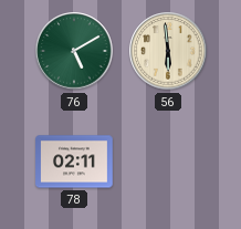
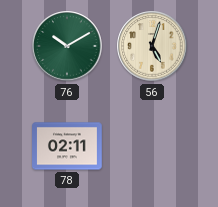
76: 5:10 -> 10:10
56: 5:59 -> 5:03
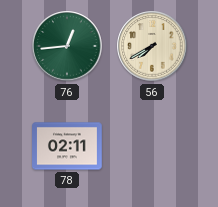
76: 10:10 -> 12:44
56: 5:03 -> 7:40
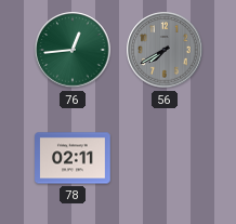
56 dial: cream -> grey
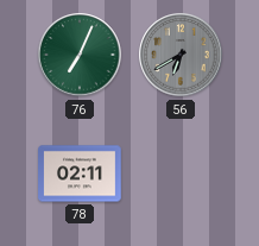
76: 12:44 -> 7:04
56: 7:40 -> 6:40
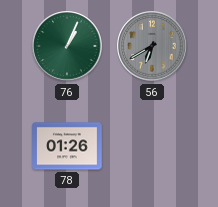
76: 7:04 -> 1:04
78: 02:11 -> 01:26
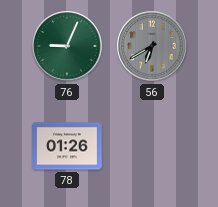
76: 1:04 -> 9:04
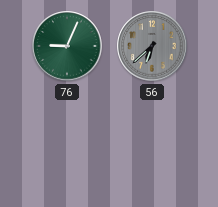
56: 6:40 -> 6:38
78: 01:26 -> none
